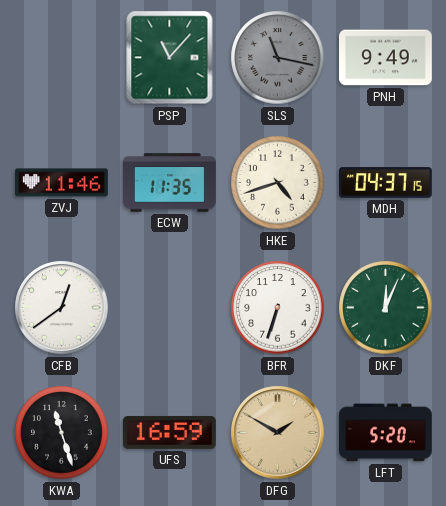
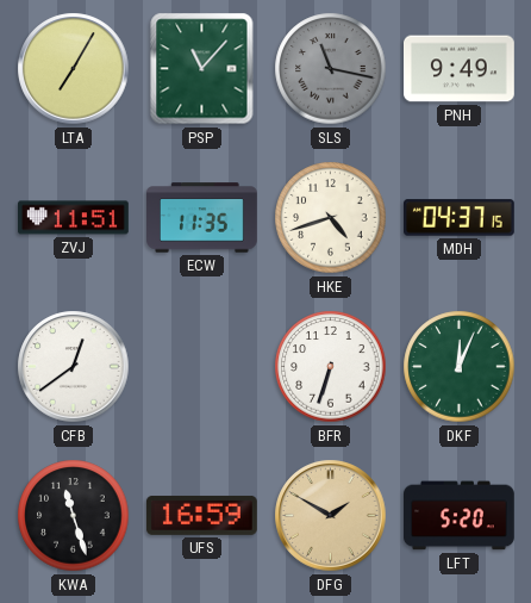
LTA: none -> 7:05
ZVJ: 11:46 -> 11:51
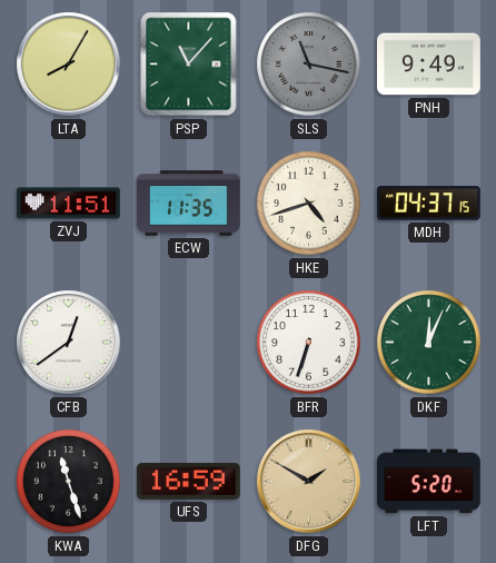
LTA: 7:05 -> 8:05
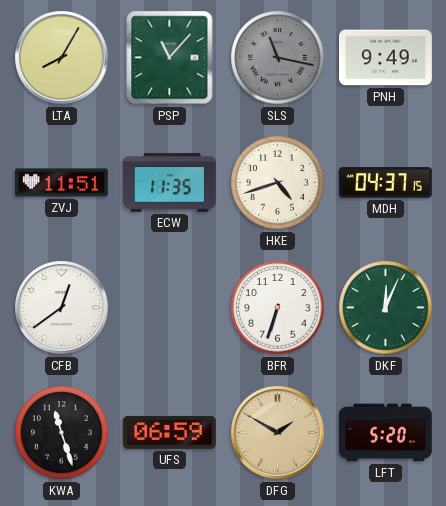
UFS: 16:59 -> 06:59
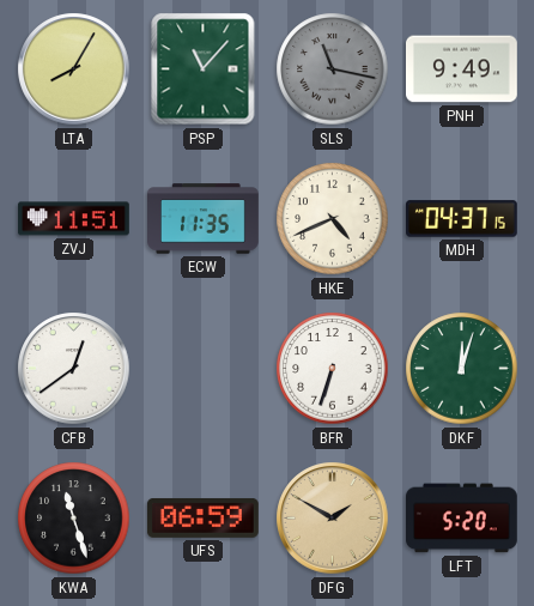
HKE: 4:42 -> 4:41
DKF: 12:04 -> 12:03
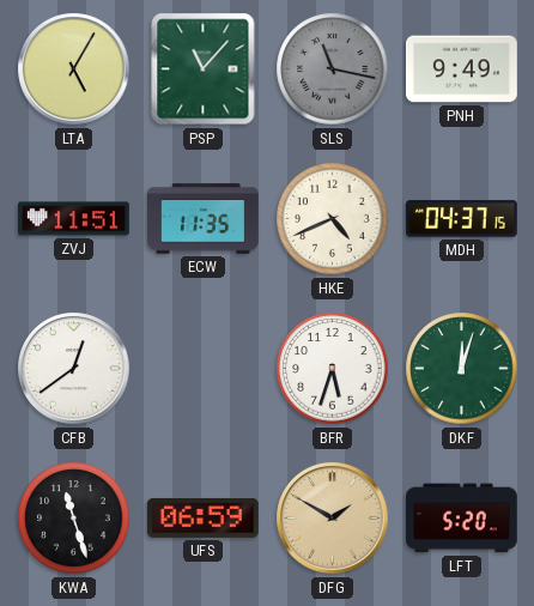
LTA: 8:05 -> 5:05
BFR: 6:33 -> 5:33
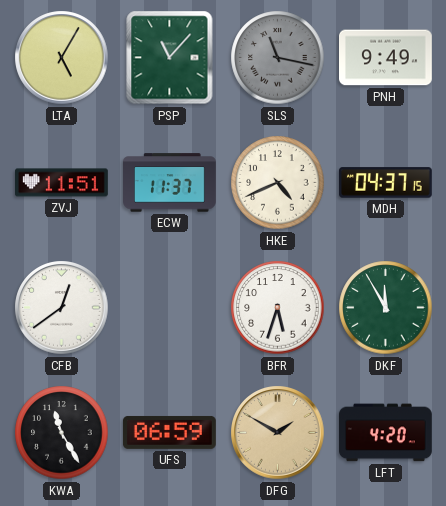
ECW: 11:35 -> 11:37
DKF: 12:03 -> 11:55
KWA: 11:27 -> 11:25
LFT: 5:20 -> 4:20
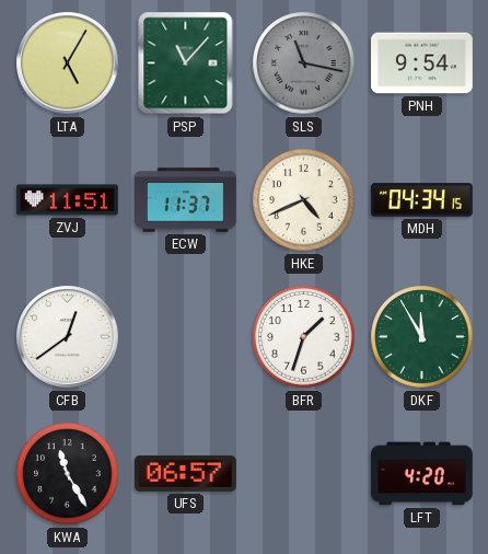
PNH: 9:49 -> 9:54
MDH: 04:37 -> 04:34
BFR: 5:33 -> 1:33
UFS: 06:59 -> 06:57
DFG: 1:50 -> none
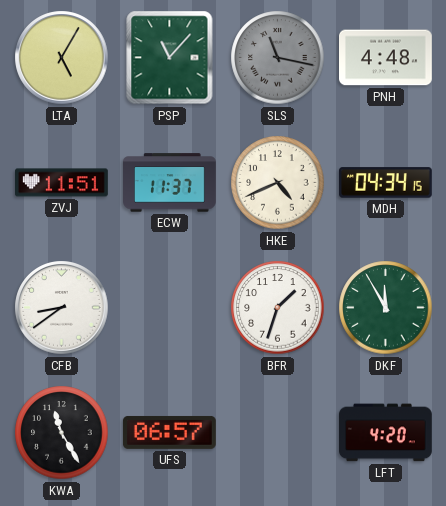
PNH: 9:54 -> 4:48
CFB: 12:39 -> 8:39
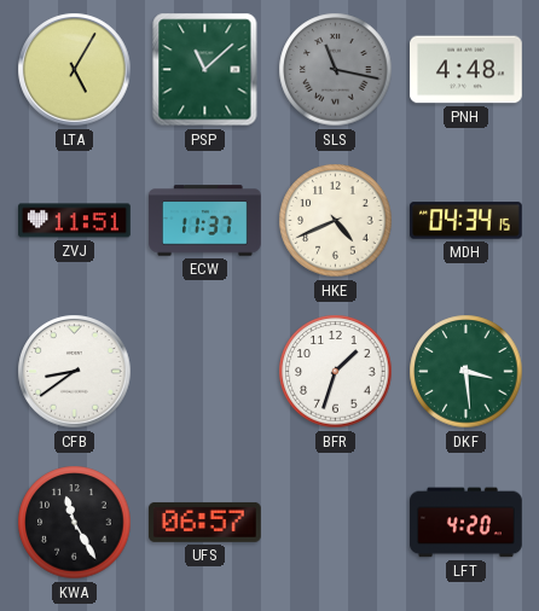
PSP: 11:07 -> 11:08
DKF: 11:55 -> 3:29
